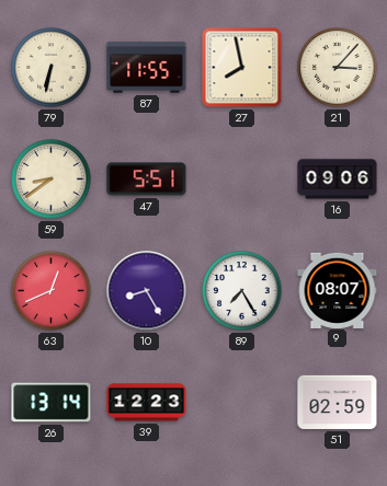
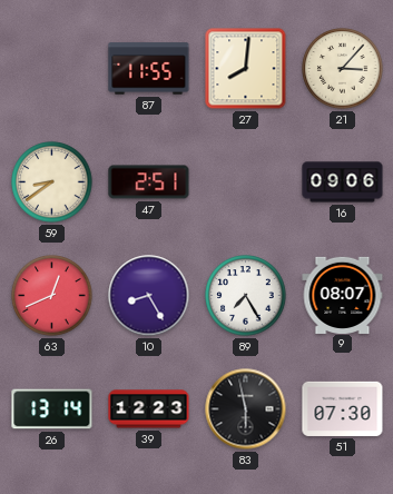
79: 6:32 -> none
27: 7:58 -> 8:01
47: 5:51 -> 2:51
83: none -> 5:58
51: 02:59 -> 07:30
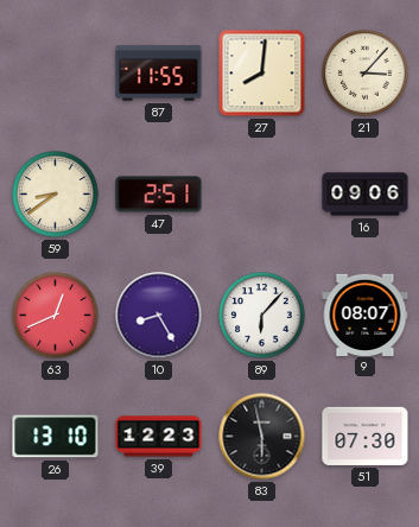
89: 7:25 -> 6:07
26: 13:14 -> 13:10
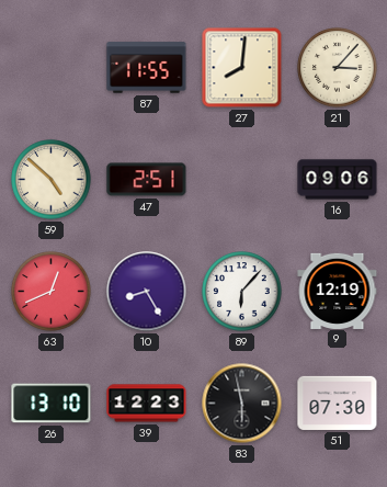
59: 8:39 -> 4:52
9: 08:07 -> 12:19
